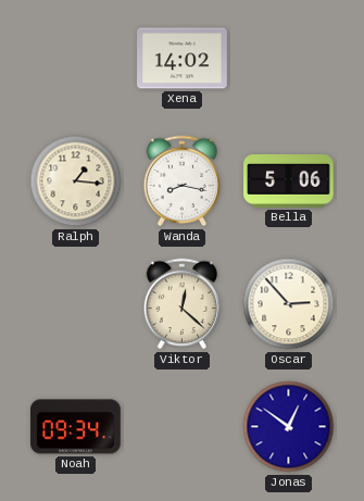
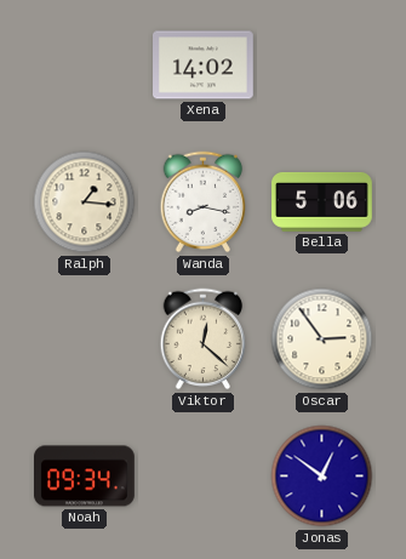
Oscar: 2:53 -> 2:54
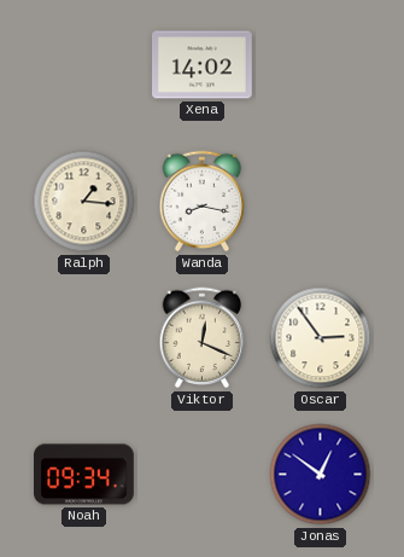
Bella: 5:06 -> none
Viktor: 12:22 -> 12:19
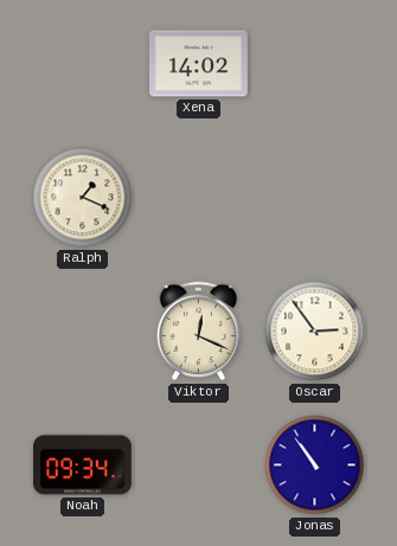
Ralph: 1:16 -> 1:19
Wanda: 8:17 -> none
Jonas: 12:51 -> 10:54
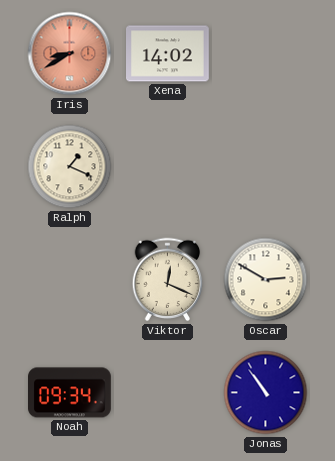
Iris: none -> 8:40
Oscar: 2:54 -> 2:50
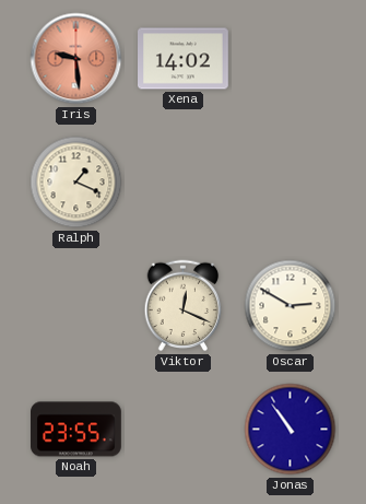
Iris: 8:40 -> 9:29
Noah: 09:34 -> 23:55
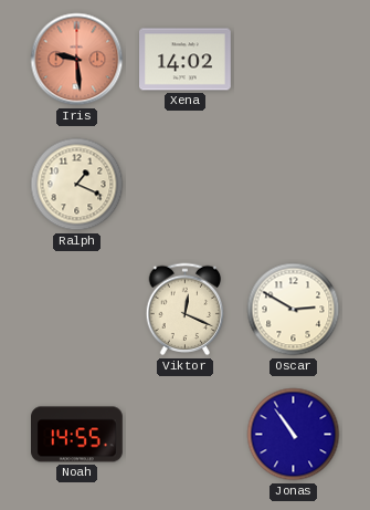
Noah: 23:55 -> 14:55
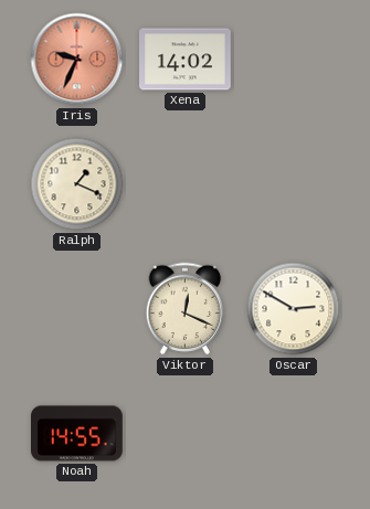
Iris: 9:29 -> 9:34
Jonas: 10:54 -> none
